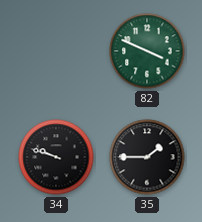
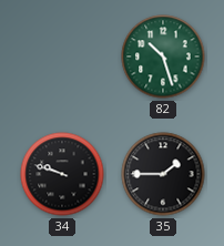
82: 3:49 -> 10:27
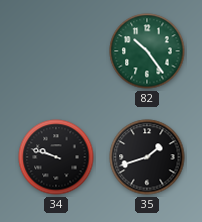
82: 10:27 -> 10:24
35: 1:45 -> 1:42
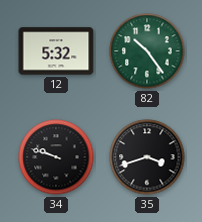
12: none -> 5:32
35: 1:42 -> 3:42
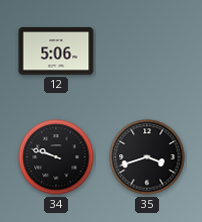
12: 5:32 -> 5:06
82: 10:24 -> none
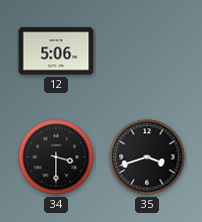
34: 9:48 -> 3:30
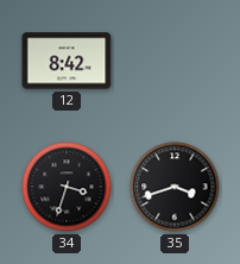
12: 5:06 -> 8:42
34: 3:30 -> 3:33
